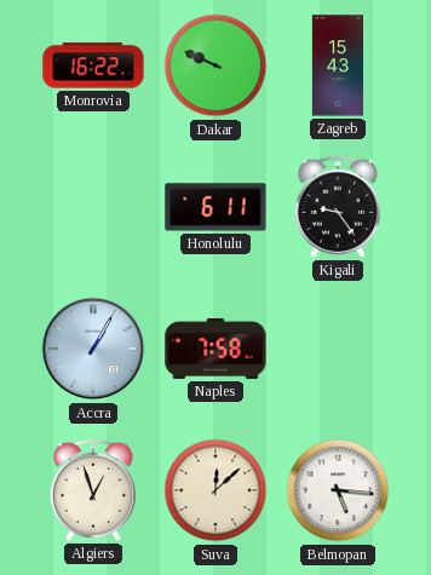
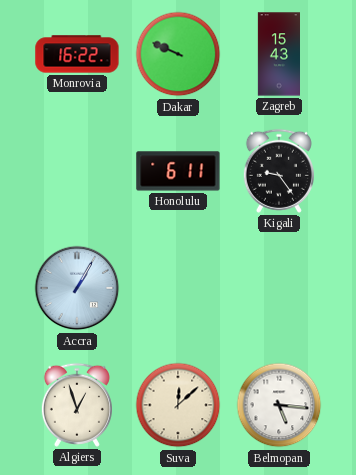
Naples: 7:58 -> none
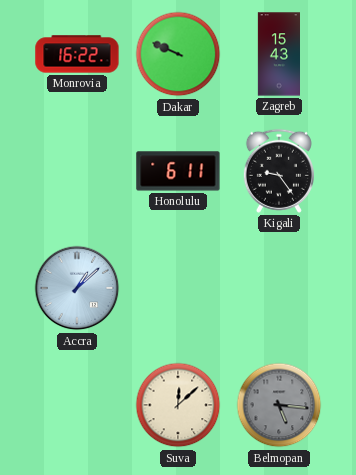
Accra: 1:05 -> 1:08
Algiers: 12:57 -> none
Belmopan dial: white -> grey
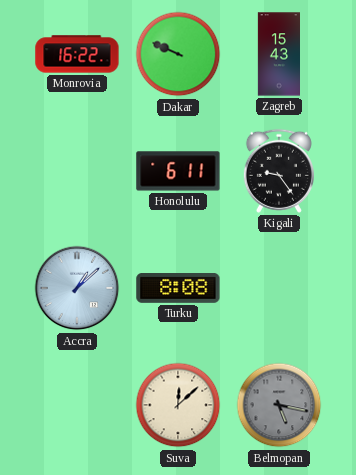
Turku: none -> 8:08
Belmopan: 5:16 -> 5:17
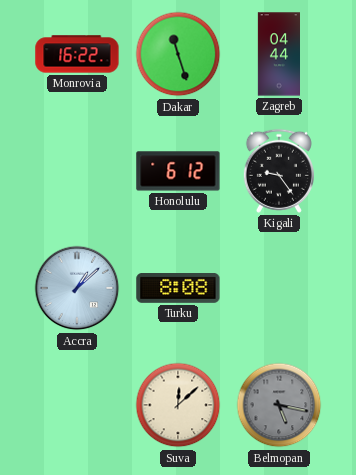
Dakar: 9:49 -> 11:27
Zagreb: 15:43 -> 04:44
Honolulu: 6:11 -> 6:12
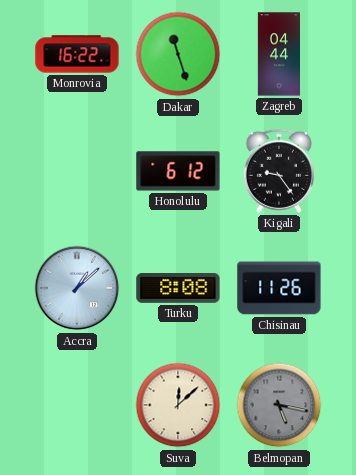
Chisinau: none -> 11:26
